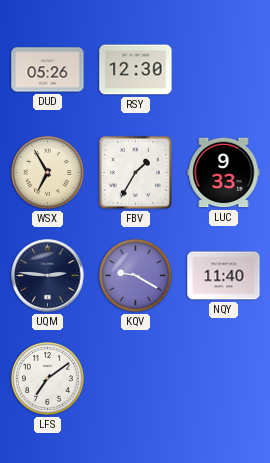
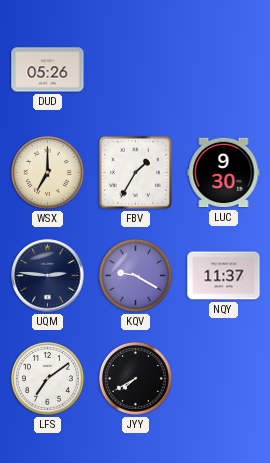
RSY: 12:30 -> none
WSX: 6:55 -> 7:00
LUC: 9:33 -> 9:30
NQY: 11:40 -> 11:37
JYY: none -> 7:40
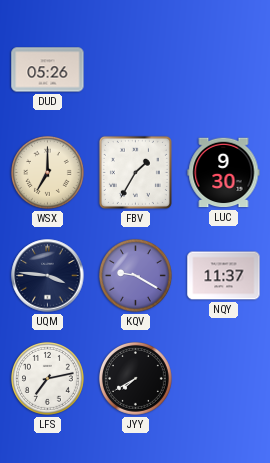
UQM: 2:46 -> 3:46
LFS: 7:09 -> 7:13
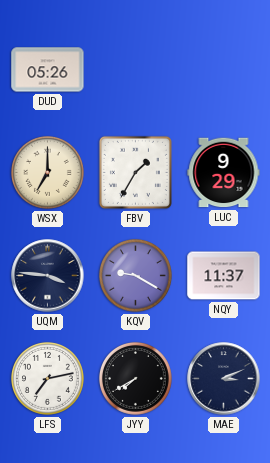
LUC: 9:30 -> 9:29
MAE: none -> 3:11
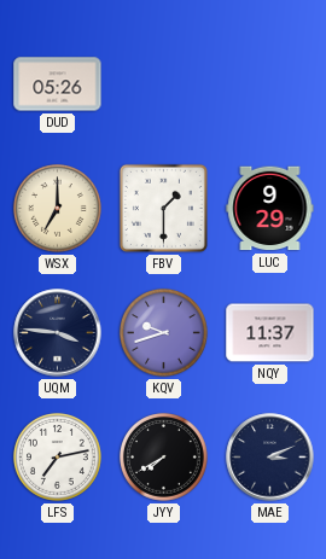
FBV: 1:35 -> 1:30
KQV: 9:20 -> 9:42
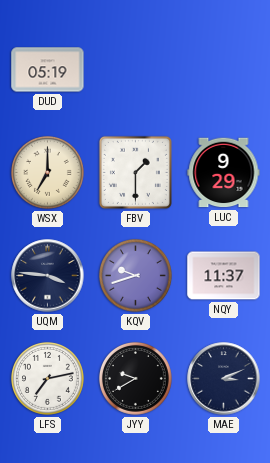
DUD: 05:26 -> 05:19
JYY: 7:40 -> 9:40
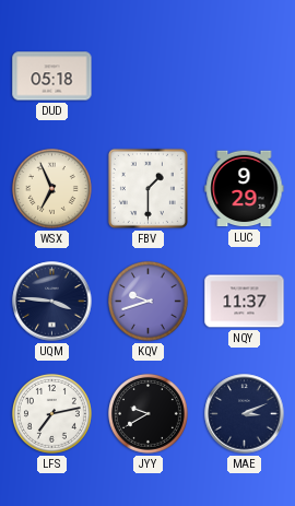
DUD: 05:19 -> 05:18
WSX: 7:00 -> 6:56
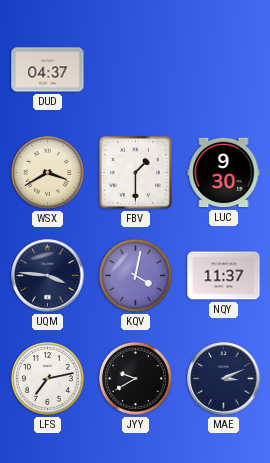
DUD: 05:18 -> 04:37
WSX: 6:56 -> 3:40
LUC: 9:29 -> 9:30
KQV: 9:42 -> 4:02
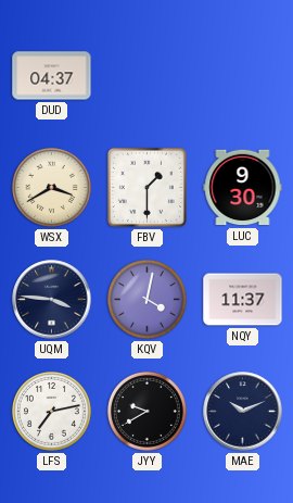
MAE: 3:11 -> 10:11
